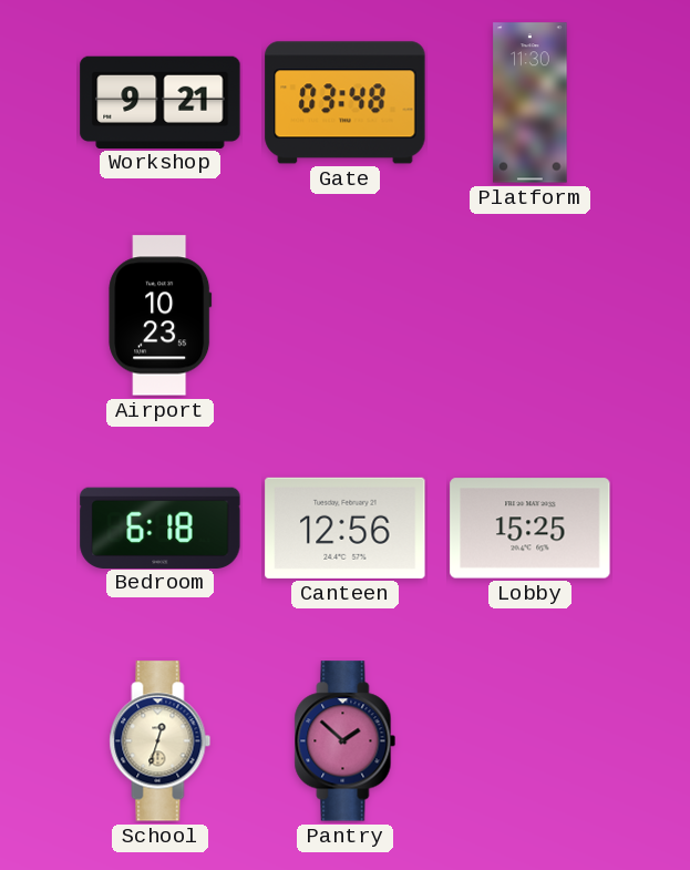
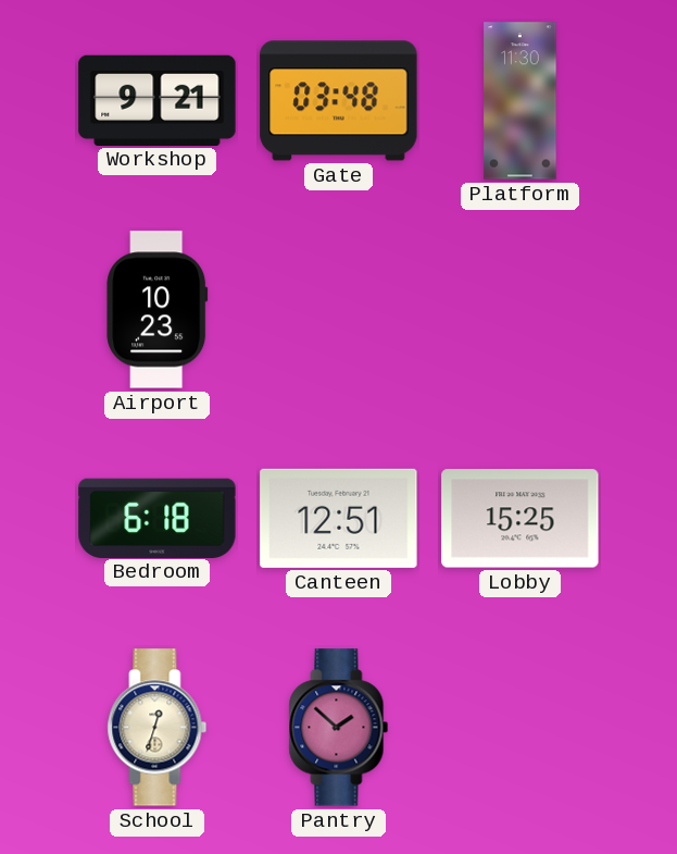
Canteen: 12:56 -> 12:51
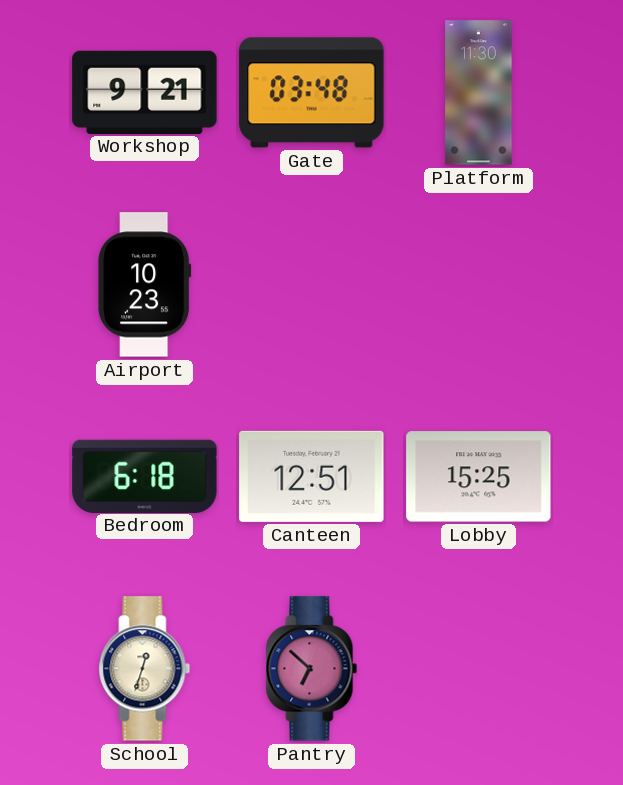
Pantry: 1:52 -> 6:52
